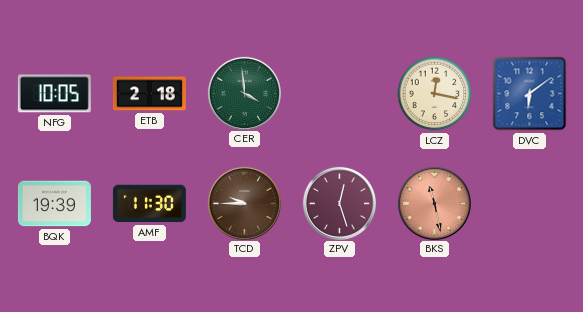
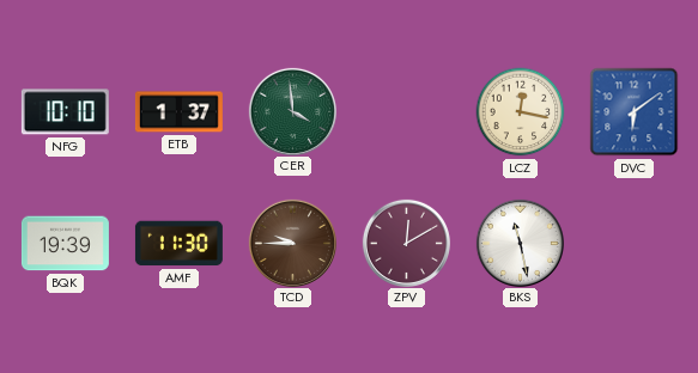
NFG: 10:05 -> 10:10
ETB: 2:18 -> 1:37
ZPV: 12:27 -> 12:10
BKS dial: salmon -> white
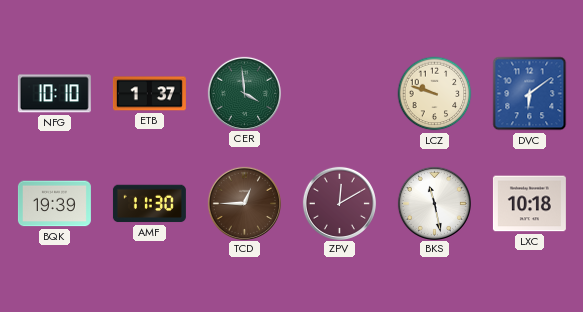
LCZ: 12:17 -> 9:48
TCD: 9:45 -> 12:45
LXC: none -> 10:18
